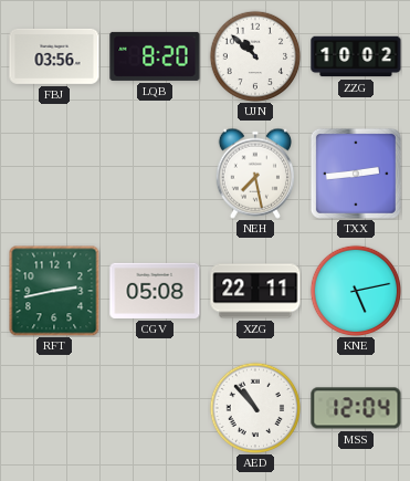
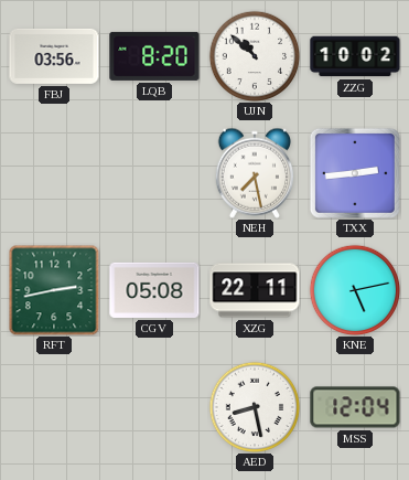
AED: 10:53 -> 8:28
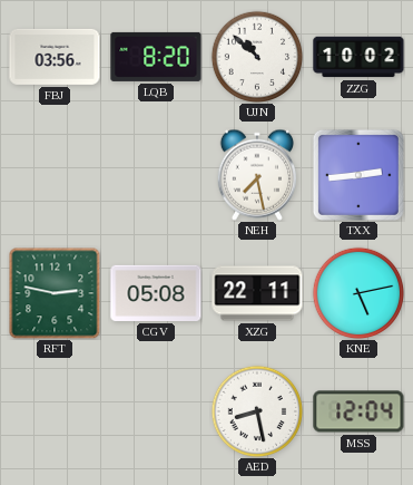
RFT: 2:43 -> 2:47
